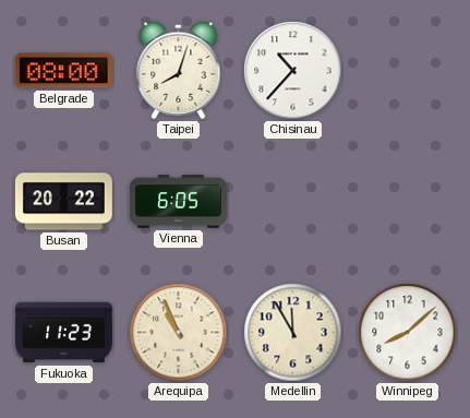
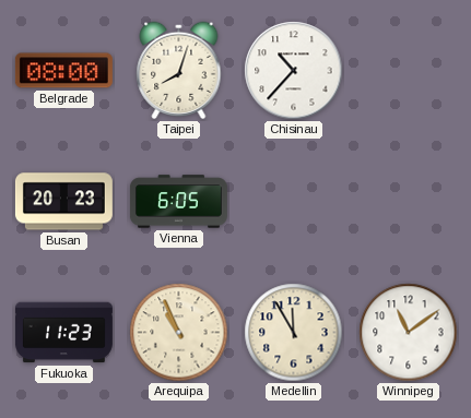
Busan: 20:22 -> 20:23
Winnipeg: 8:08 -> 11:09
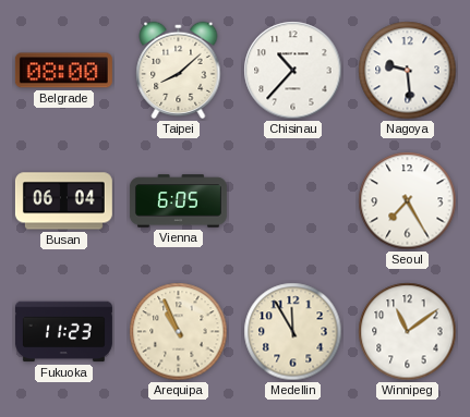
Taipei: 8:03 -> 8:08
Nagoya: none -> 9:29
Busan: 20:23 -> 06:04
Seoul: none -> 7:25
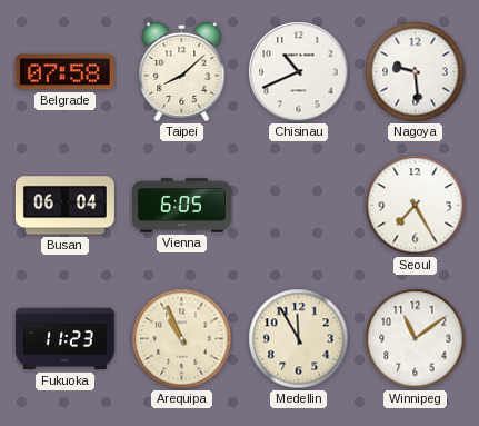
Belgrade: 08:00 -> 07:58
Chisinau: 10:37 -> 10:41
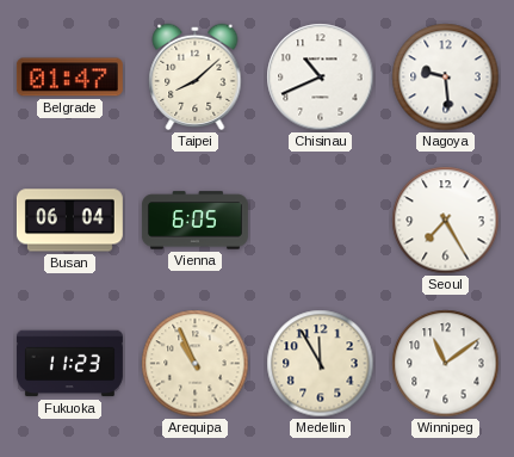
Belgrade: 07:58 -> 01:47
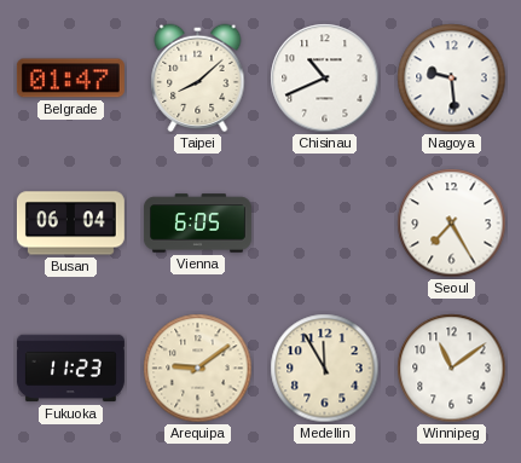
Arequipa: 10:56 -> 9:09
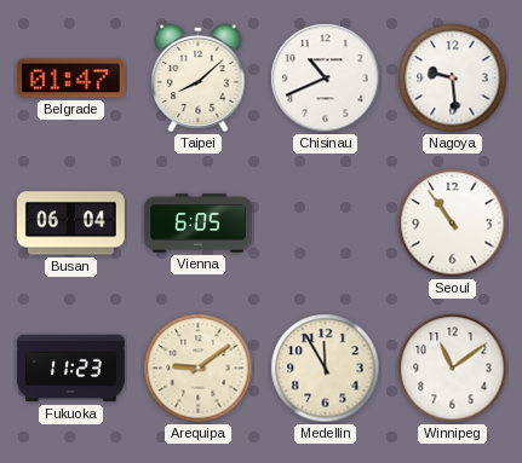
Seoul: 7:25 -> 10:54
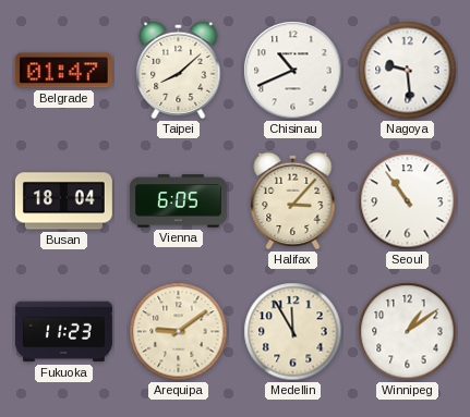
Busan: 06:04 -> 18:04
Halifax: none -> 3:07
Winnipeg: 11:09 -> 1:09
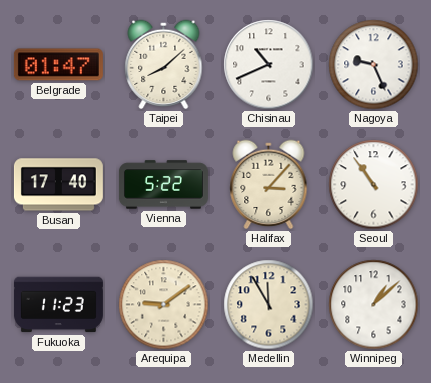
Nagoya: 9:29 -> 9:26
Busan: 18:04 -> 17:40
Vienna: 6:05 -> 5:22
Winnipeg: 1:09 -> 1:08
